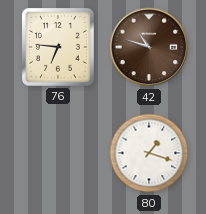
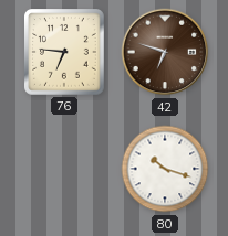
42: 10:48 -> 6:48
80: 1:18 -> 10:18
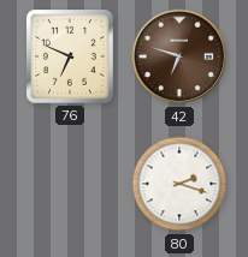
76: 6:46 -> 6:49
80: 10:18 -> 2:18
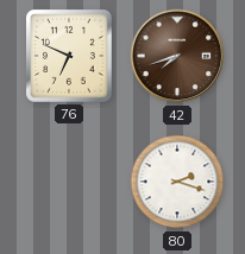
42: 6:48 -> 7:42
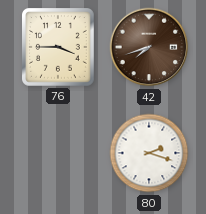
76: 6:49 -> 3:45
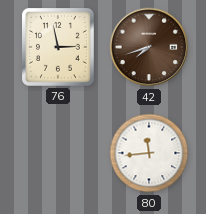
76: 3:45 -> 2:58
80: 2:18 -> 11:44
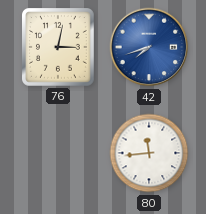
76: 2:58 -> 3:02
42 dial: brown -> blue
